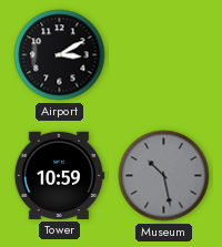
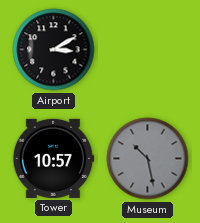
Tower: 10:59 -> 10:57
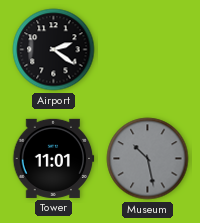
Airport: 3:10 -> 2:21
Tower: 10:57 -> 11:01
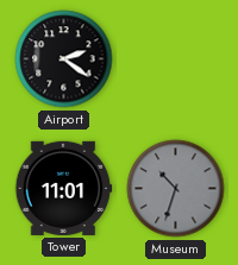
Museum: 10:28 -> 10:33
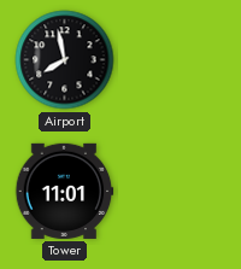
Airport: 2:21 -> 7:58
Museum: 10:33 -> none
